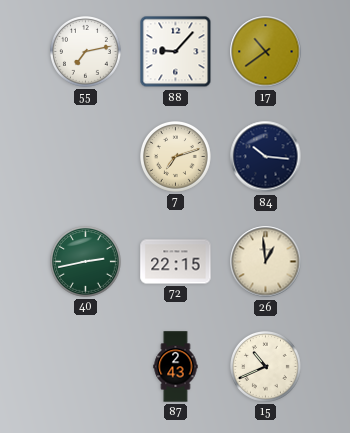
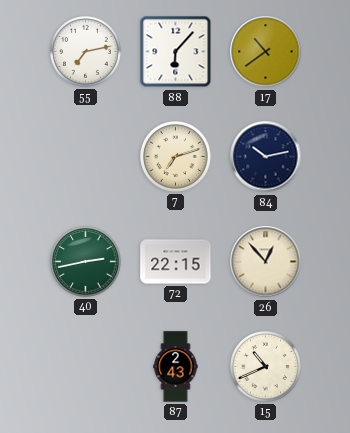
88: 9:07 -> 6:07
84: 10:16 -> 10:13
26: 12:59 -> 12:53
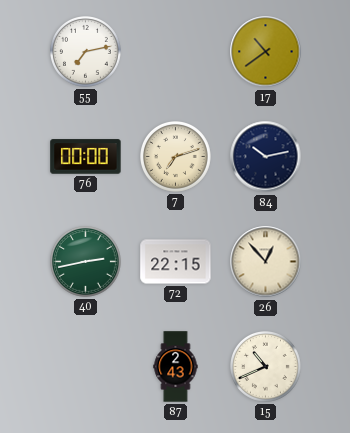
88: 6:07 -> none
76: none -> 00:00
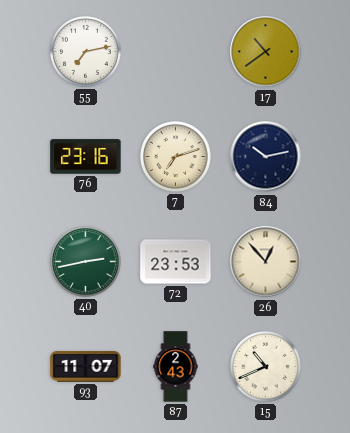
76: 00:00 -> 23:16
72: 22:15 -> 23:53
93: none -> 11:07
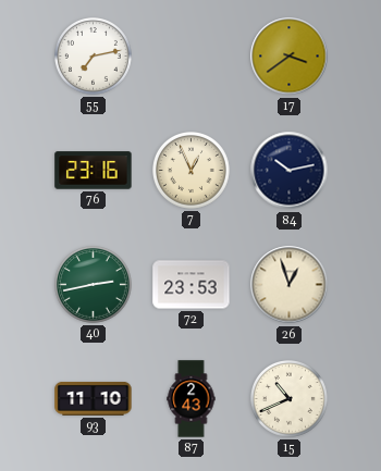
17: 10:39 -> 3:39
7: 7:12 -> 12:56
26: 12:53 -> 12:57
93: 11:07 -> 11:10
